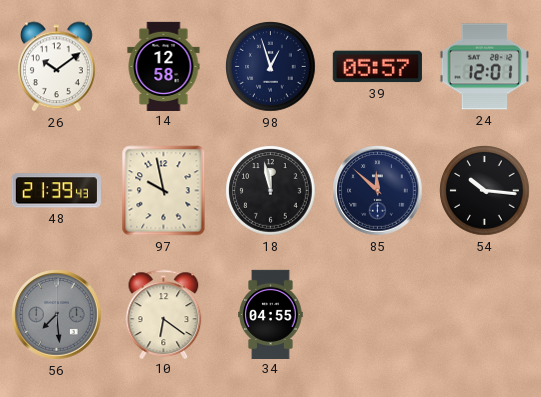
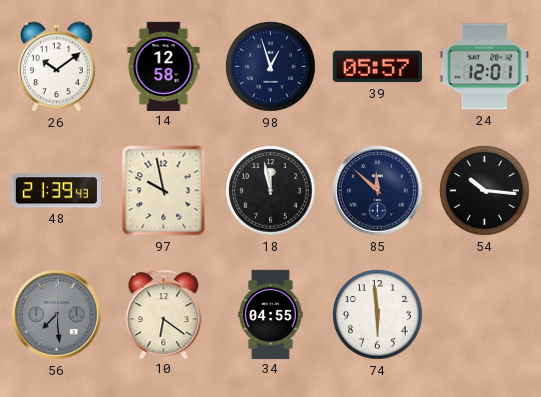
74: none -> 5:59
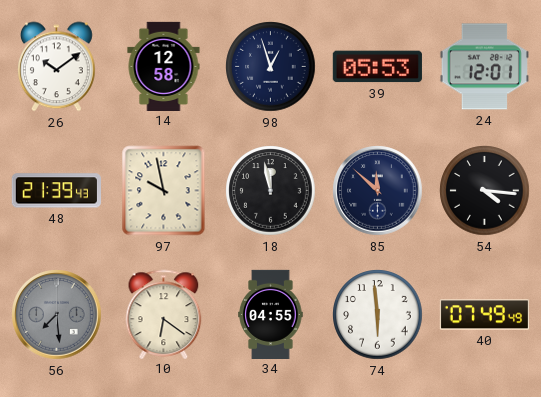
39: 05:57 -> 05:53
54: 10:16 -> 4:16
40: none -> 07:49
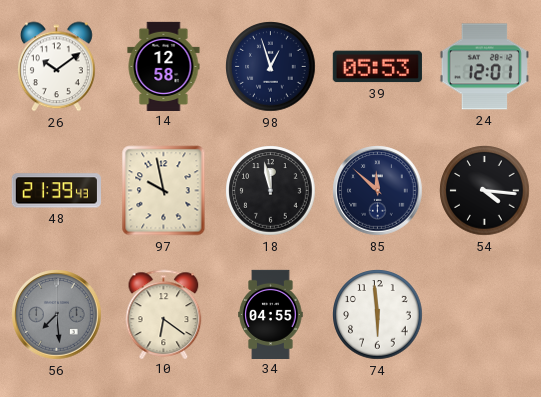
40: 07:49 -> none
